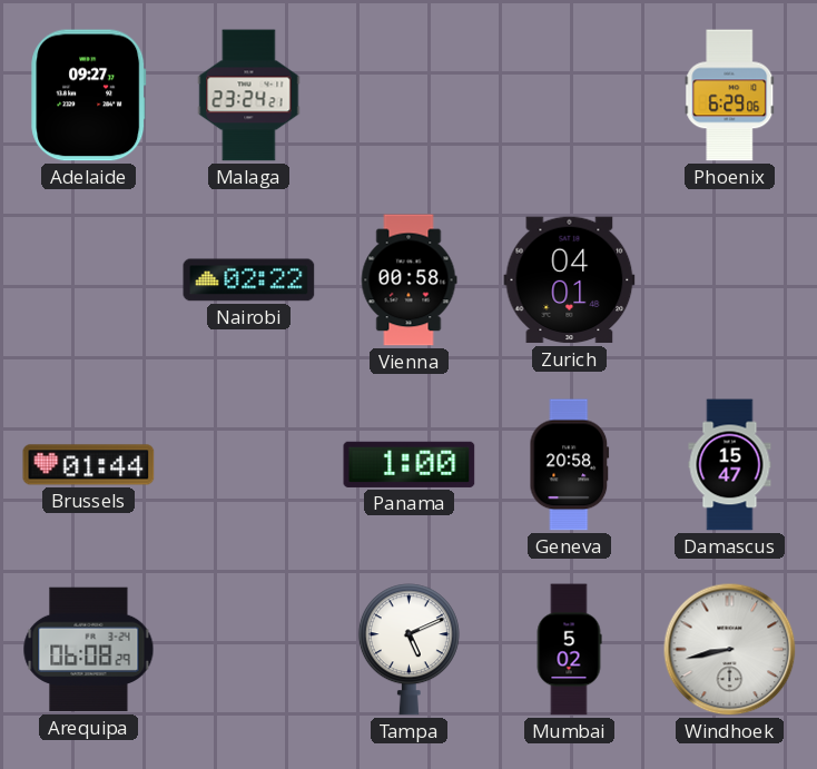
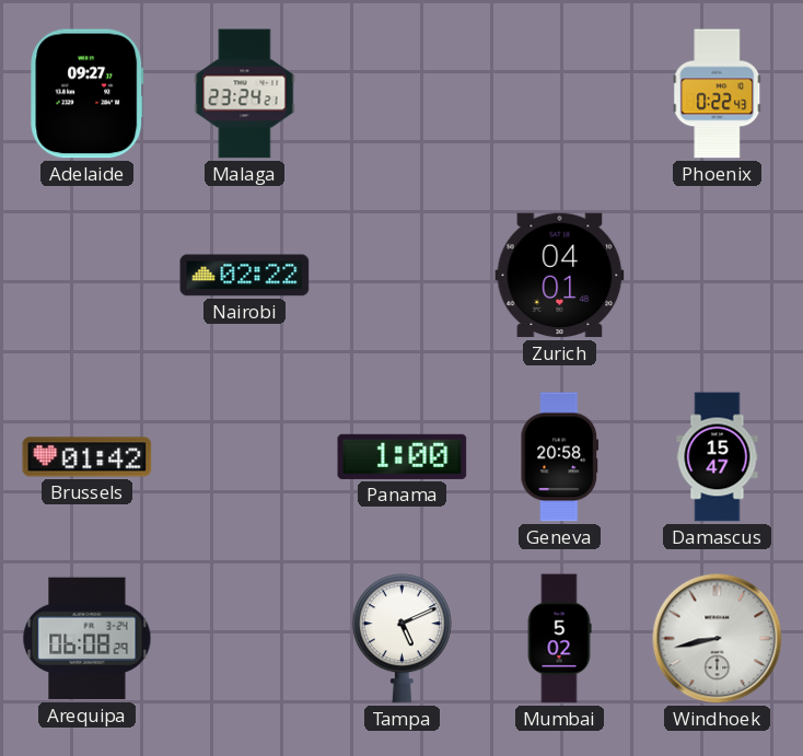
Phoenix: 6:29 -> 0:22
Vienna: 00:58 -> none
Brussels: 01:44 -> 01:42
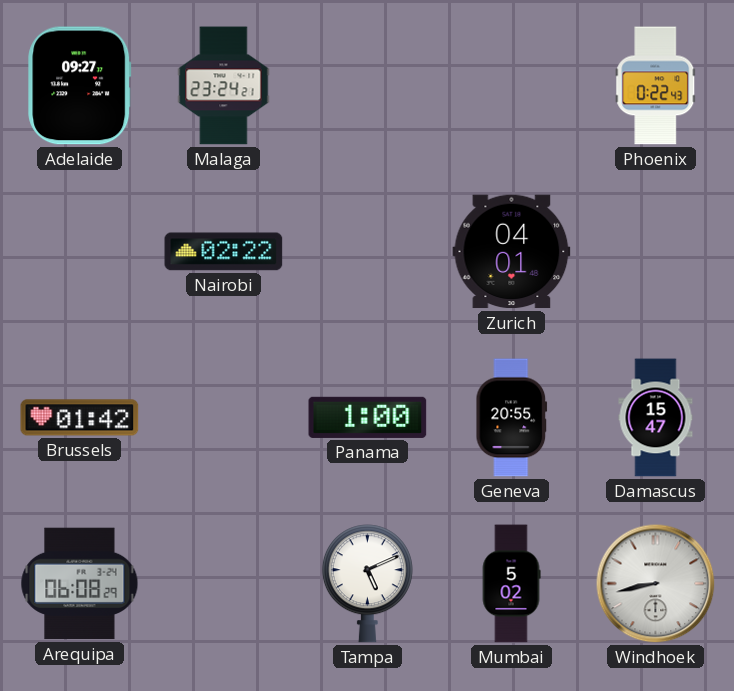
Geneva: 20:58 -> 20:55
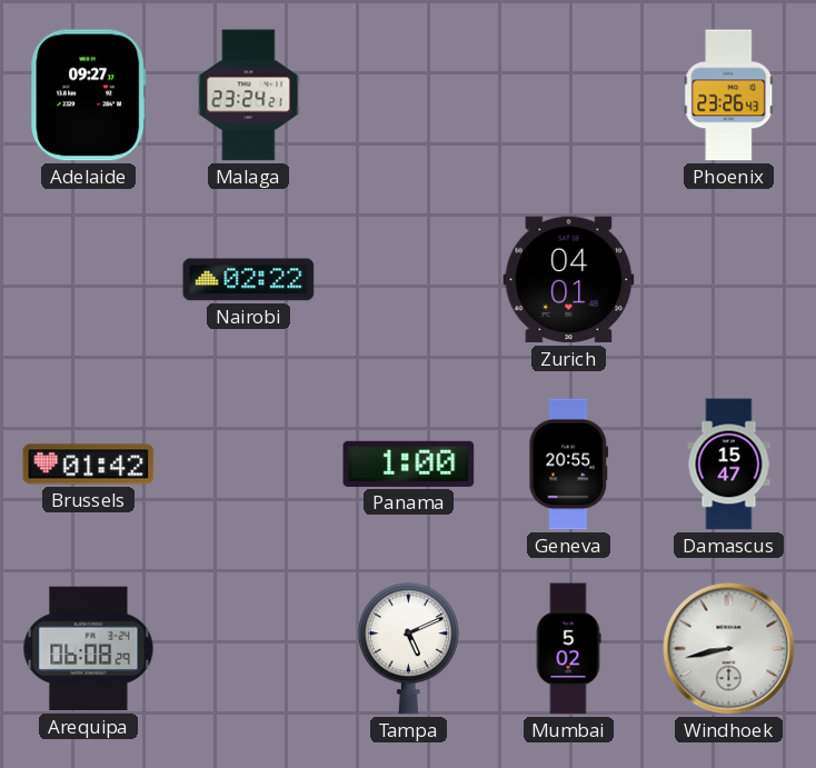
Phoenix: 0:22 -> 23:26
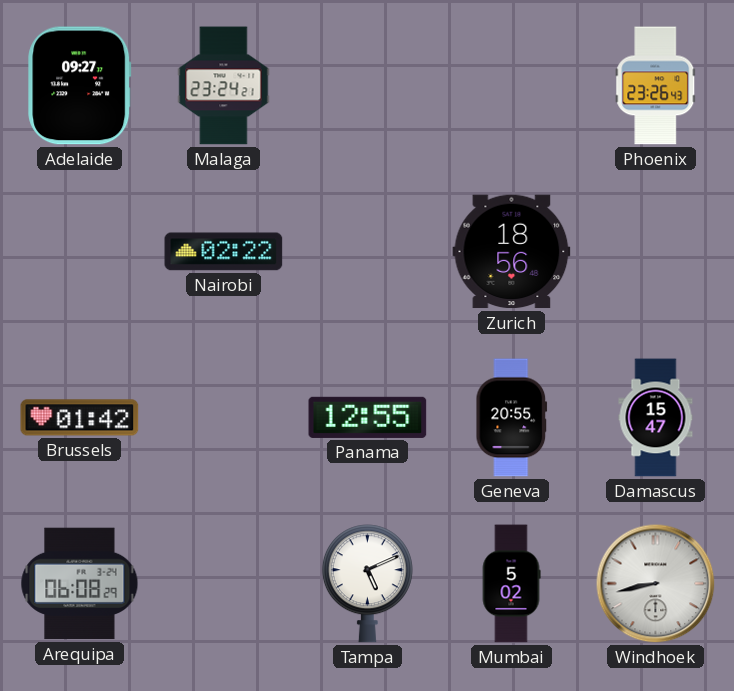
Zurich: 04:01 -> 18:56
Panama: 1:00 -> 12:55
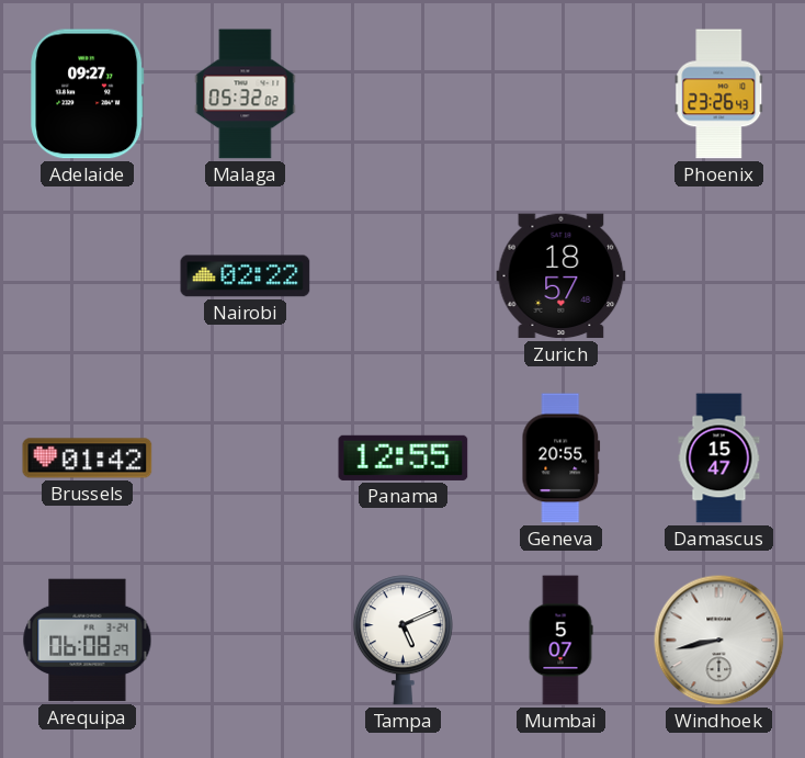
Malaga: 23:24 -> 05:32
Zurich: 18:56 -> 18:57
Mumbai: 5:02 -> 5:07
